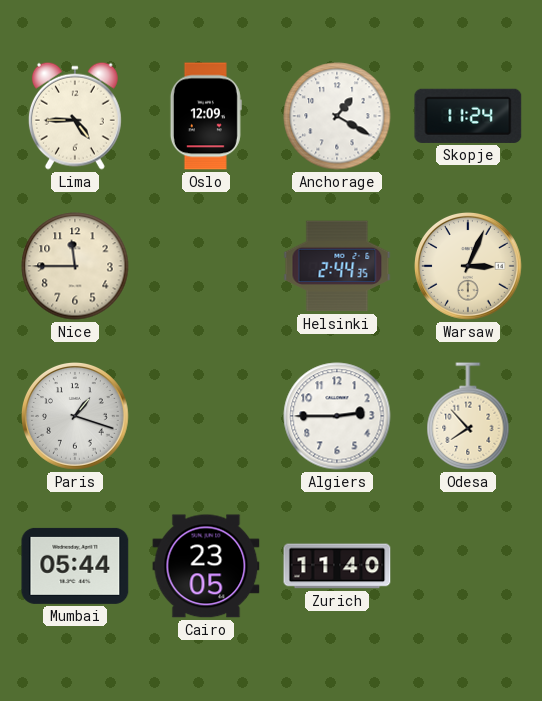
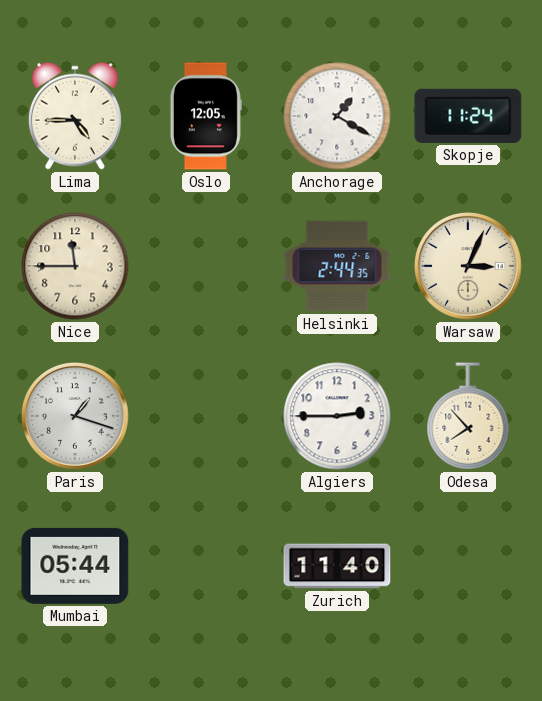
Oslo: 12:09 -> 12:05
Cairo: 23:05 -> none
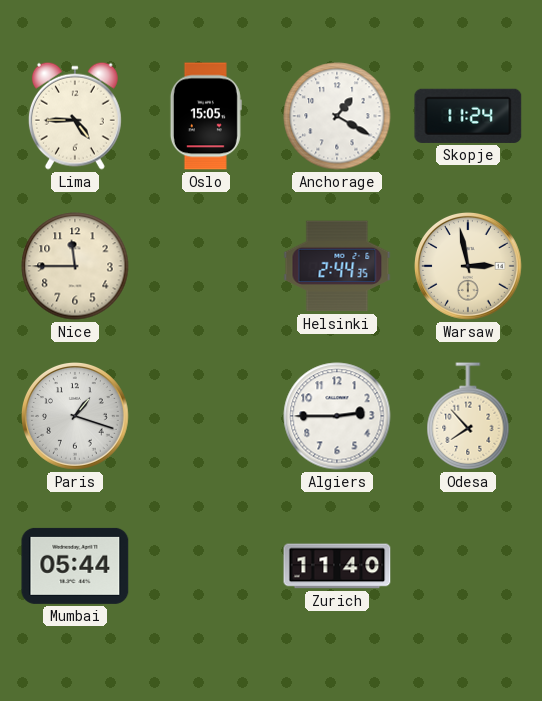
Oslo: 12:05 -> 15:05
Warsaw: 3:04 -> 2:58
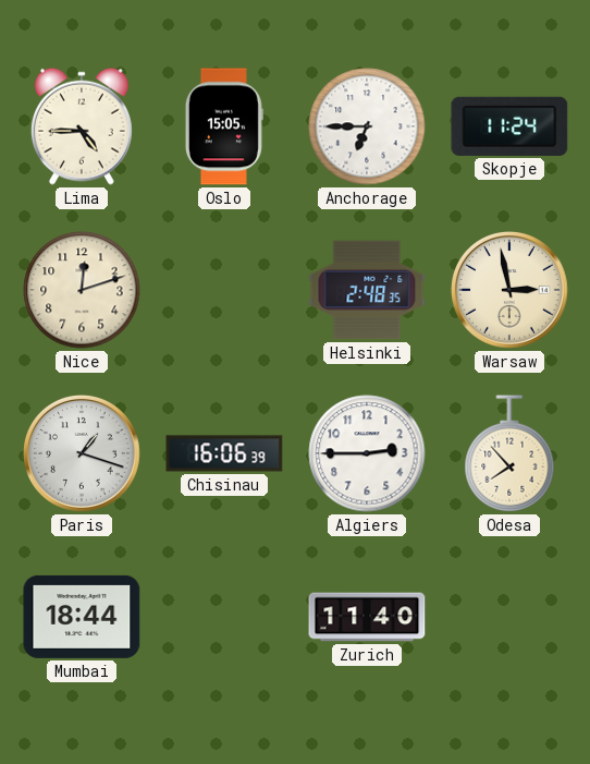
Anchorage: 1:20 -> 6:45
Nice: 11:45 -> 12:12
Helsinki: 2:44 -> 2:48
Chisinau: none -> 16:06
Mumbai: 05:44 -> 18:44
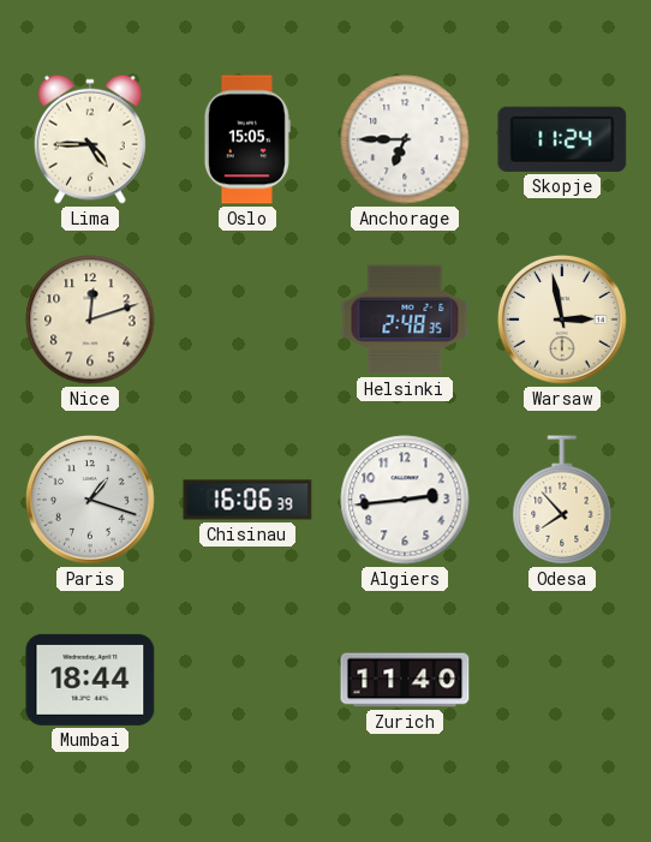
Algiers: 2:45 -> 2:44
